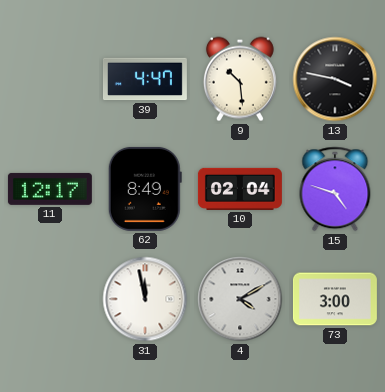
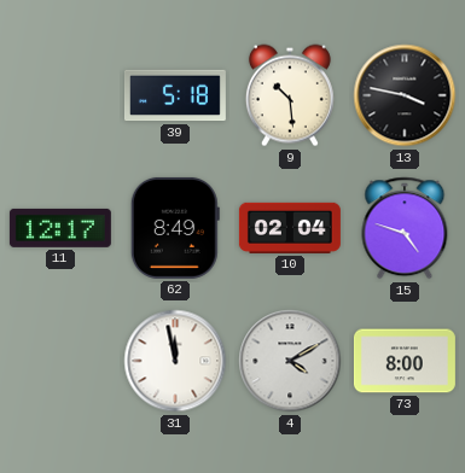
39: 4:47 -> 5:18
73: 3:00 -> 8:00
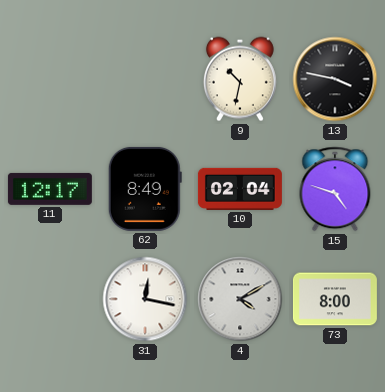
39: 5:18 -> none
9: 10:29 -> 10:32
31: 11:58 -> 12:17
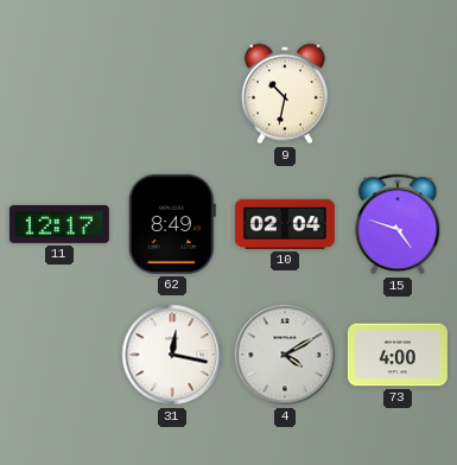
13: 3:47 -> none
73: 8:00 -> 4:00
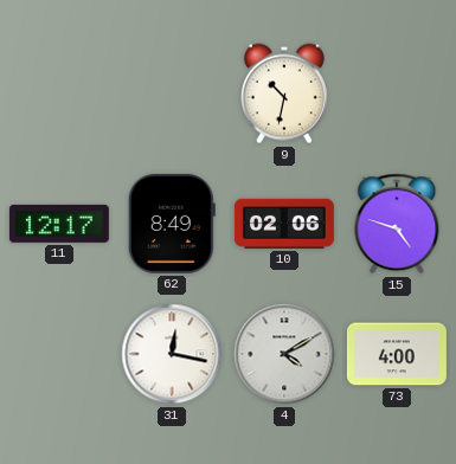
10: 02:04 -> 02:06
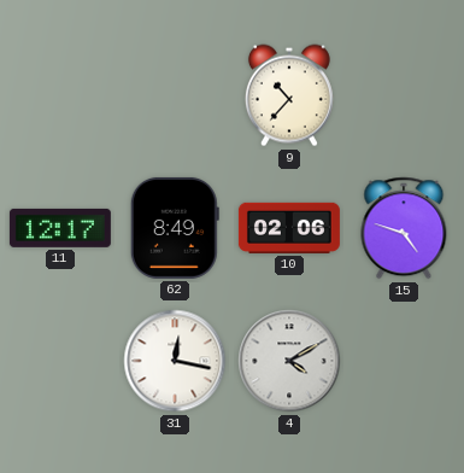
9: 10:32 -> 10:37
73: 4:00 -> none
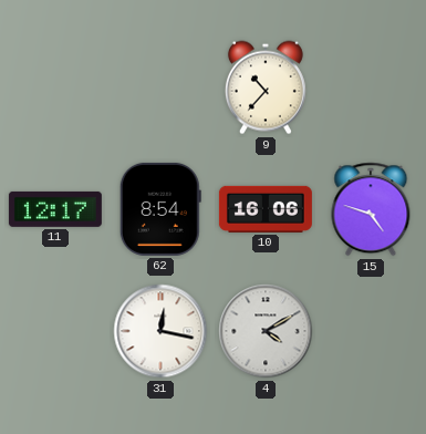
62: 8:49 -> 8:54
10: 02:06 -> 16:06
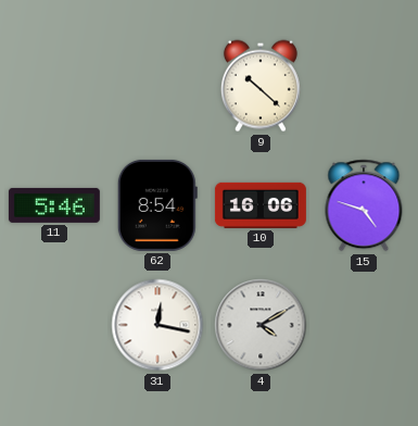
9: 10:37 -> 10:22
11: 12:17 -> 5:46
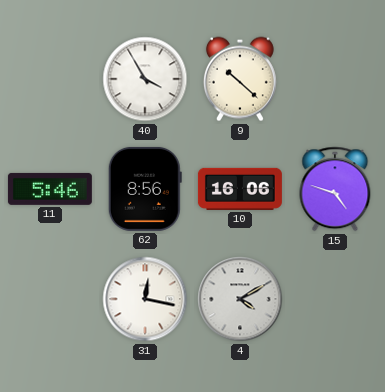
40: none -> 3:55
62: 8:54 -> 8:56
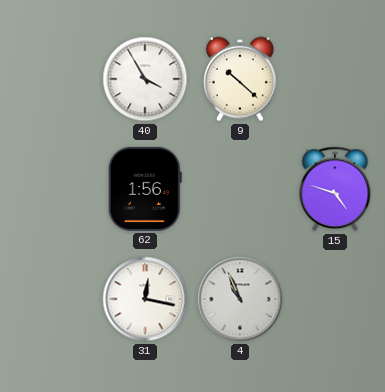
11: 5:46 -> none
62: 8:56 -> 1:56
10: 16:06 -> none
4: 4:10 -> 10:56
